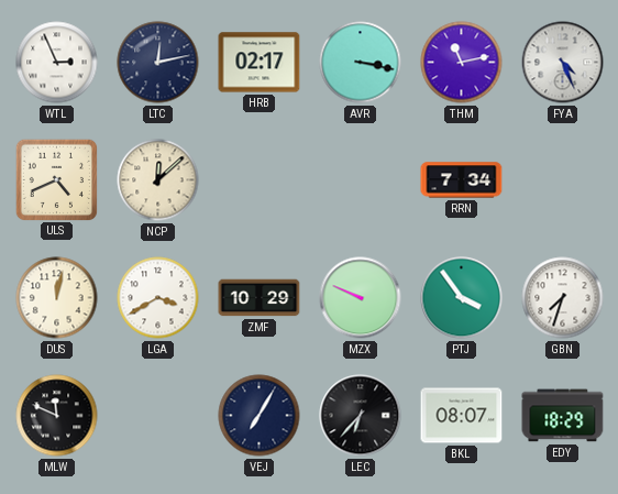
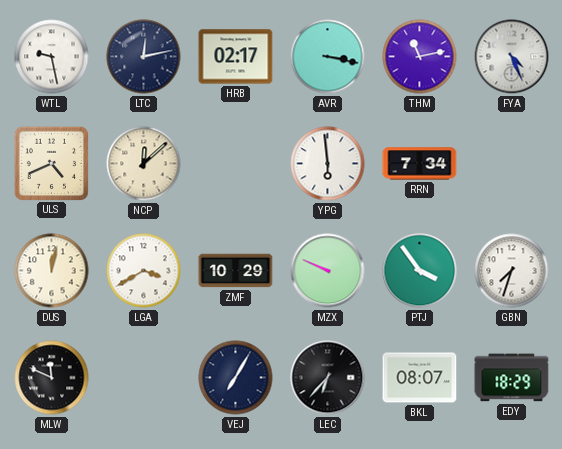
WTL: 2:56 -> 9:28
YPG: none -> 5:59
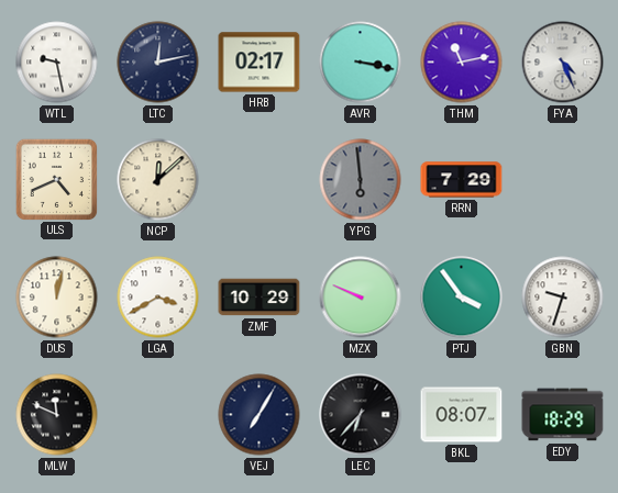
YPG dial: white -> grey
RRN: 7:34 -> 7:29
GBN: 7:33 -> 9:33
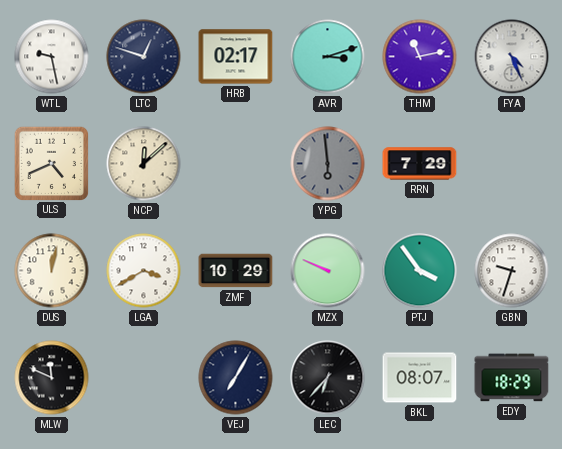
LTC: 12:13 -> 12:48
AVR: 3:17 -> 3:12
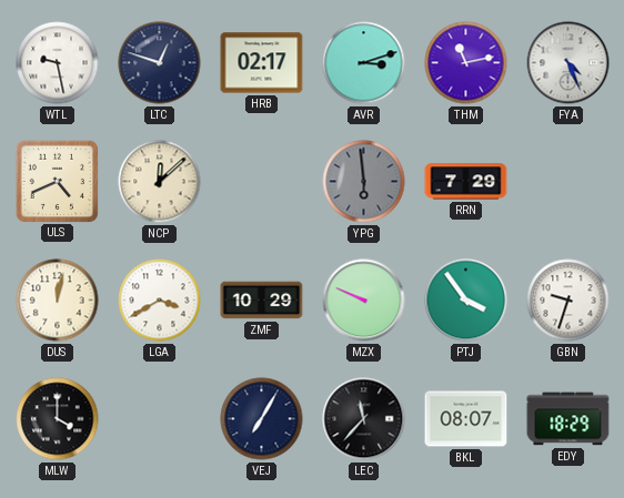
MLW: 11:49 -> 4:00
LEC: 6:37 -> 11:37
